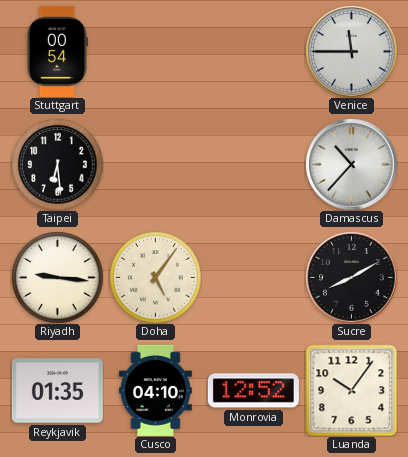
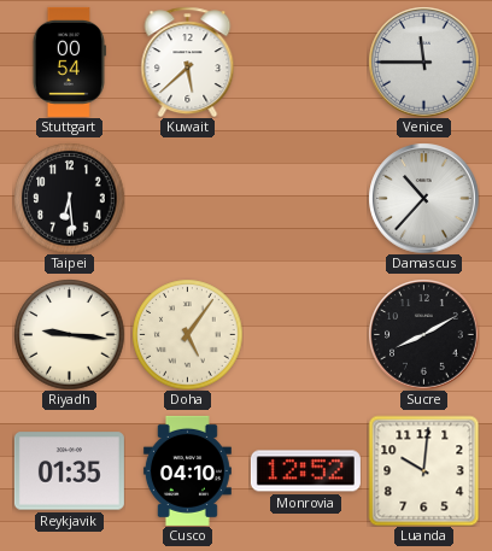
Kuwait: none -> 5:38
Luanda: 10:06 -> 10:01
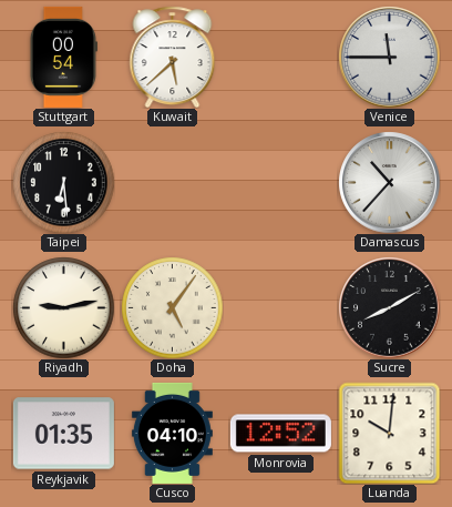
Riyadh: 9:16 -> 9:13
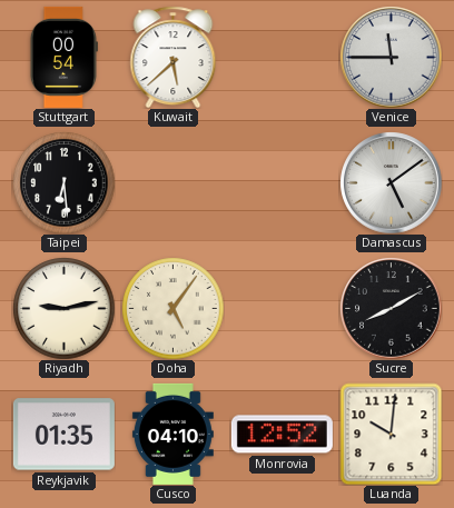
Damascus: 10:37 -> 5:09
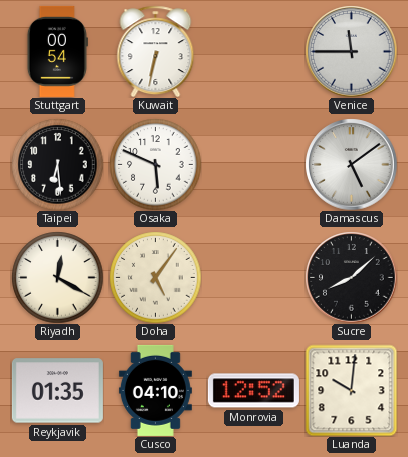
Kuwait: 5:38 -> 6:32
Osaka: none -> 5:49
Riyadh: 9:13 -> 12:20
Sucre: 8:10 -> 8:08
